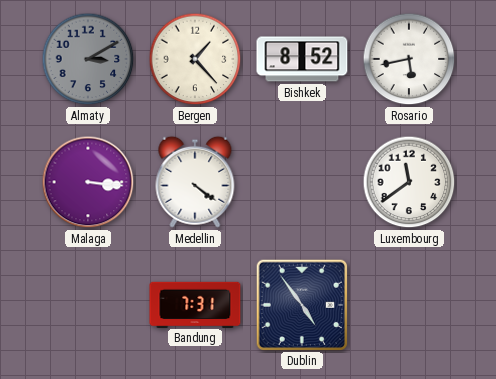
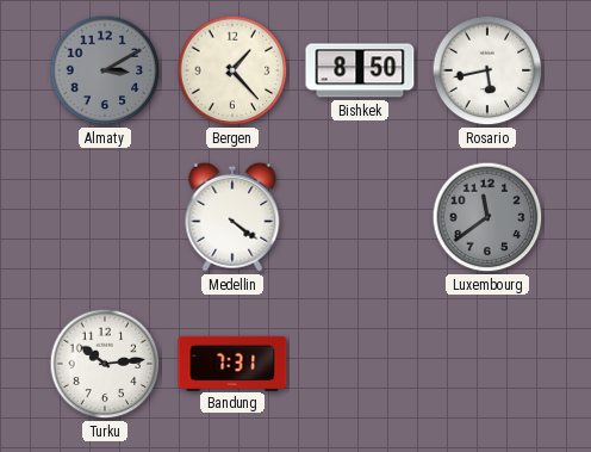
Bishkek: 8:52 -> 8:50
Malaga: 3:16 -> none
Luxembourg dial: white -> grey
Turku: none -> 10:14
Dublin: 4:54 -> none
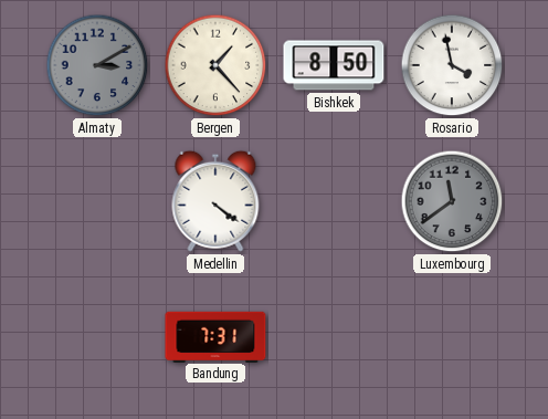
Rosario: 5:43 -> 3:58
Turku: 10:14 -> none
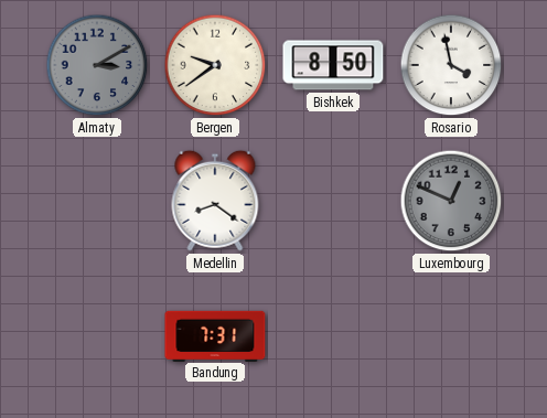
Bergen: 1:23 -> 9:39
Medellin: 4:21 -> 8:21
Luxembourg: 11:39 -> 12:49
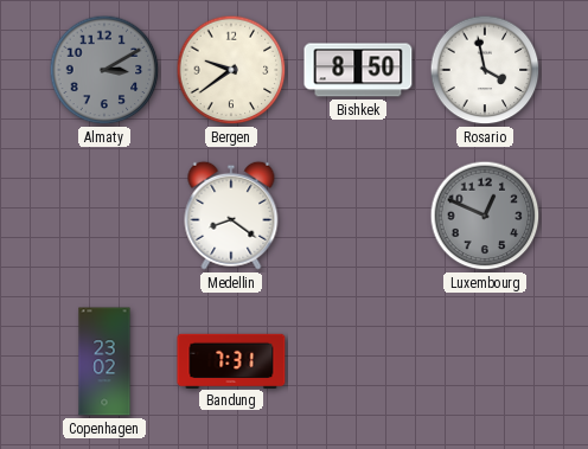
Copenhagen: none -> 23:02
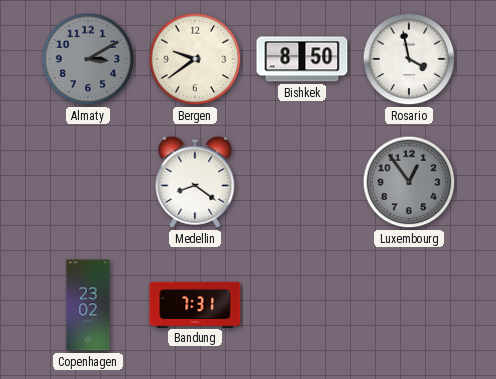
Luxembourg: 12:49 -> 12:54
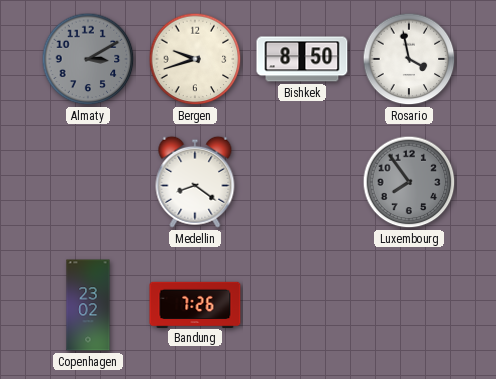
Bergen: 9:39 -> 9:42
Luxembourg: 12:54 -> 7:54
Bandung: 7:31 -> 7:26
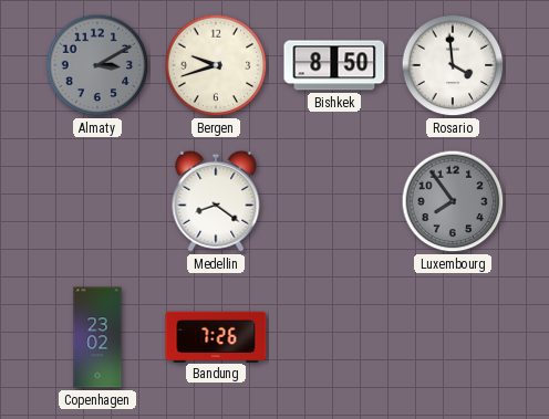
Rosario: 3:58 -> 3:59
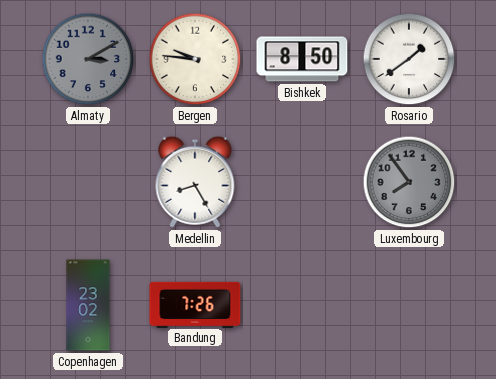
Bergen: 9:42 -> 9:46
Rosario: 3:59 -> 1:39
Medellin: 8:21 -> 8:25
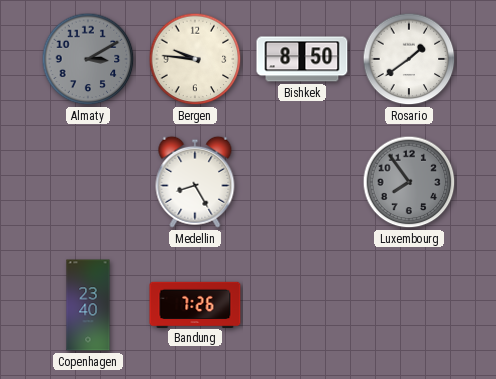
Copenhagen: 23:02 -> 23:40
